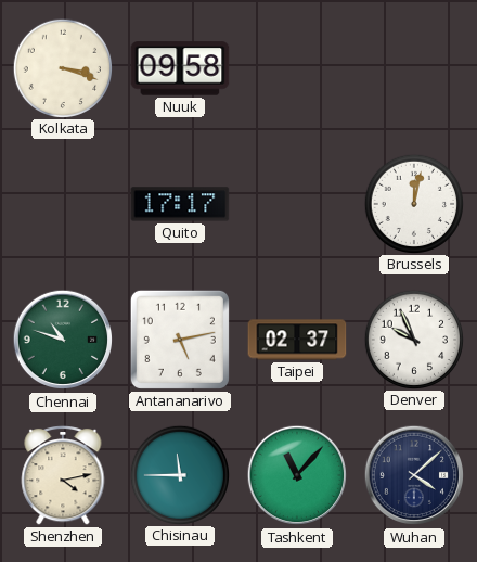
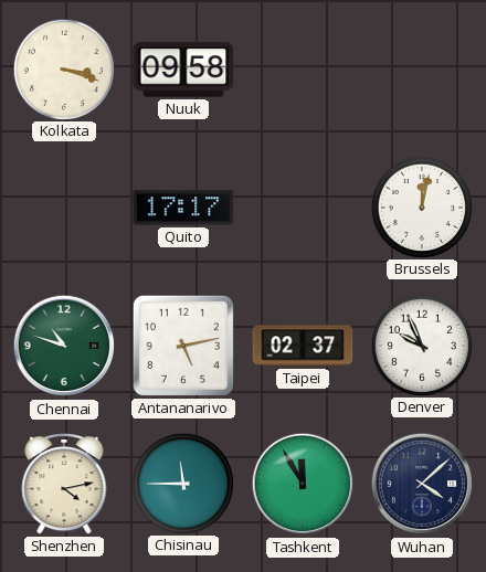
Tashkent: 11:07 -> 11:55
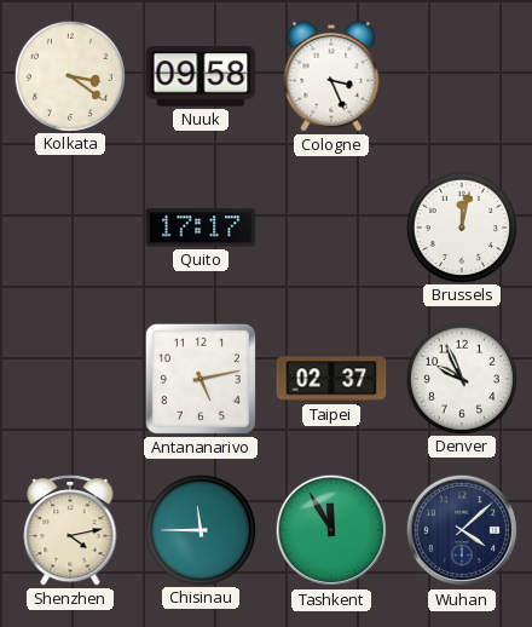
Kolkata: 3:18 -> 3:21
Cologne: none -> 3:26
Chennai: 10:48 -> none
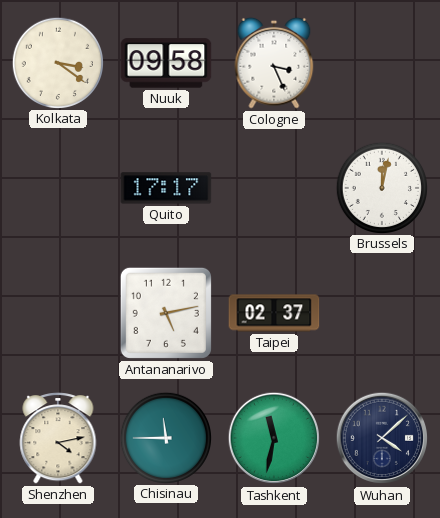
Denver: 9:56 -> none
Tashkent: 11:55 -> 11:32
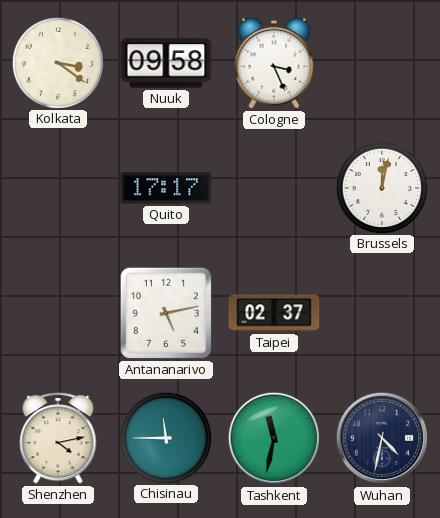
Wuhan: 4:08 -> 4:32
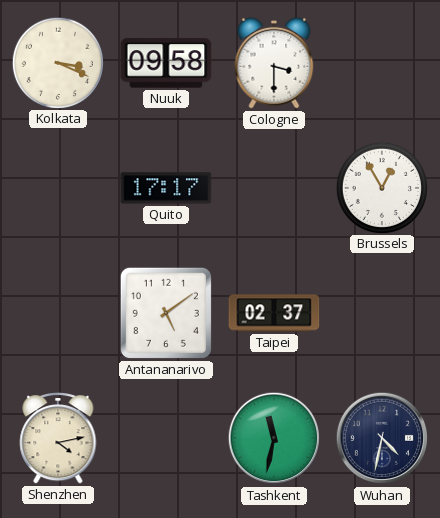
Kolkata: 3:21 -> 3:19
Cologne: 3:26 -> 3:30
Brussels: 12:02 -> 12:55
Antananarivo: 5:13 -> 5:09
Chisinau: 11:45 -> none
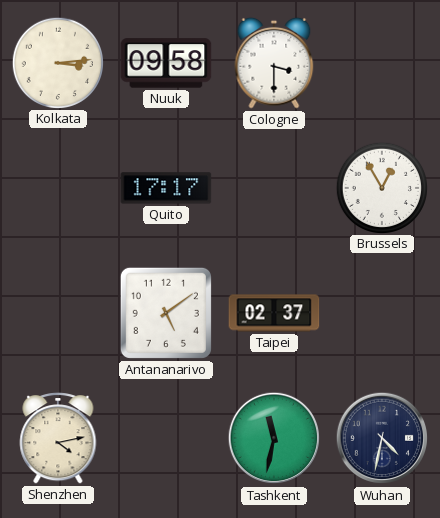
Kolkata: 3:19 -> 3:14
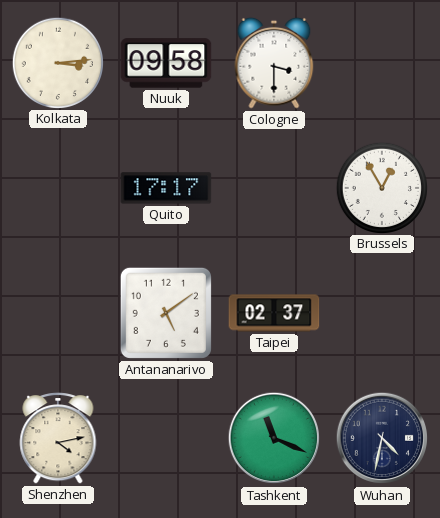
Tashkent: 11:32 -> 11:19
